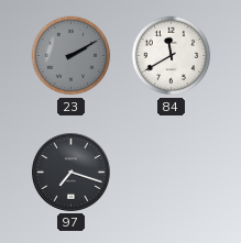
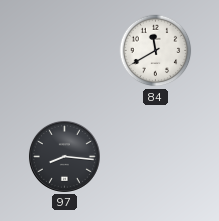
23: 2:10 -> none
97: 7:18 -> 8:16
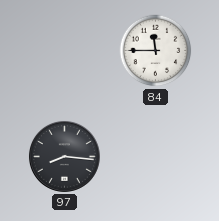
84: 11:40 -> 11:45
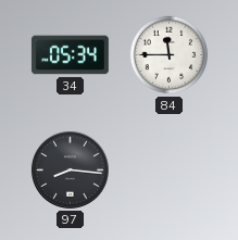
34: none -> 05:34
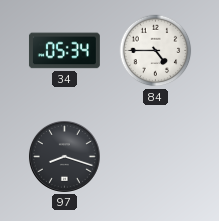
84: 11:45 -> 4:45
97: 8:16 -> 8:18
